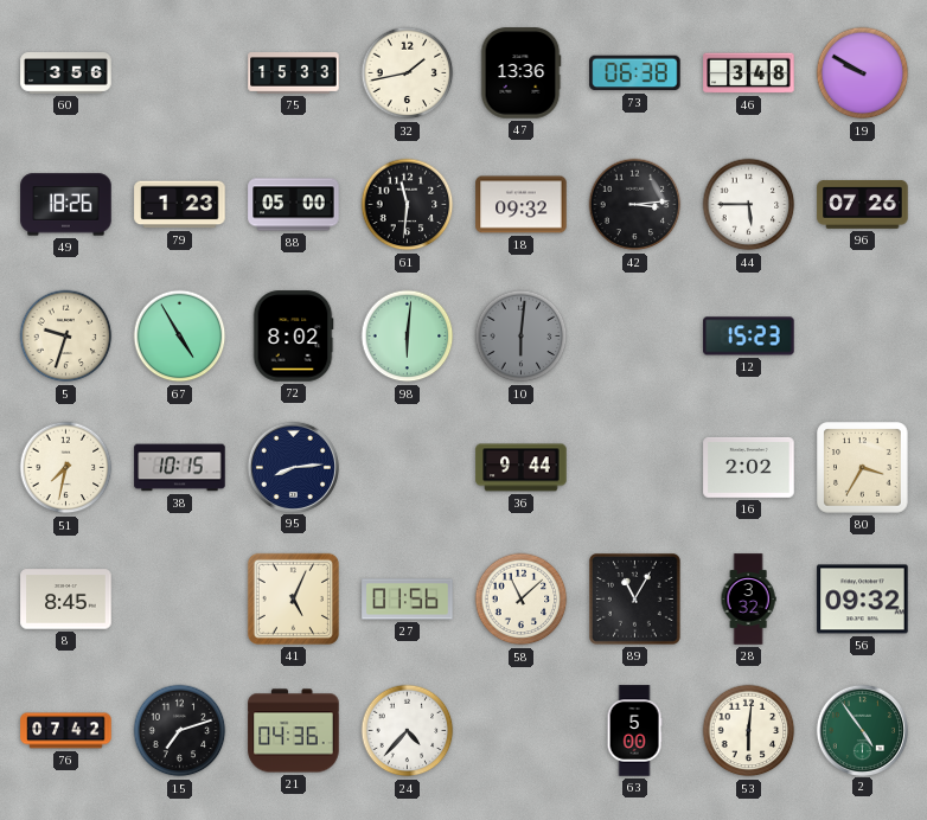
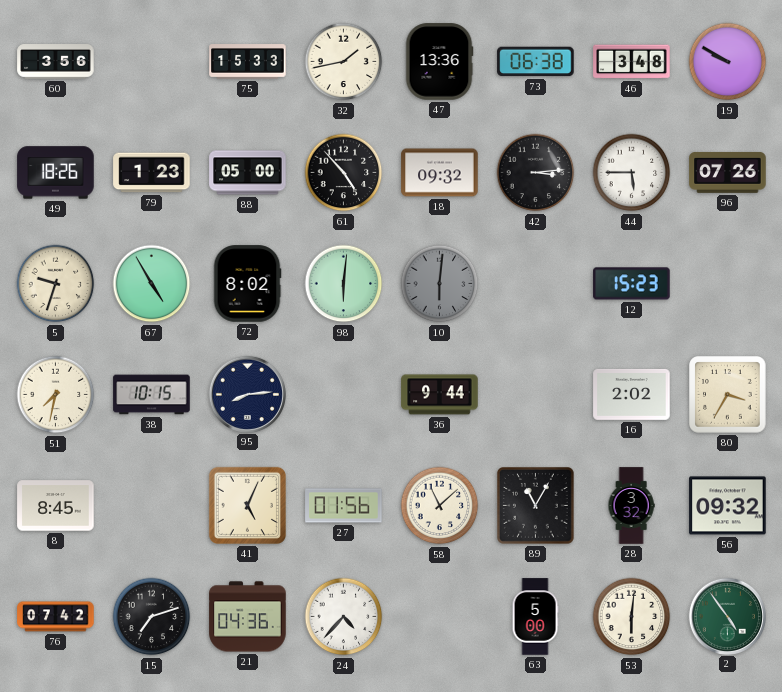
61: 11:31 -> 4:53
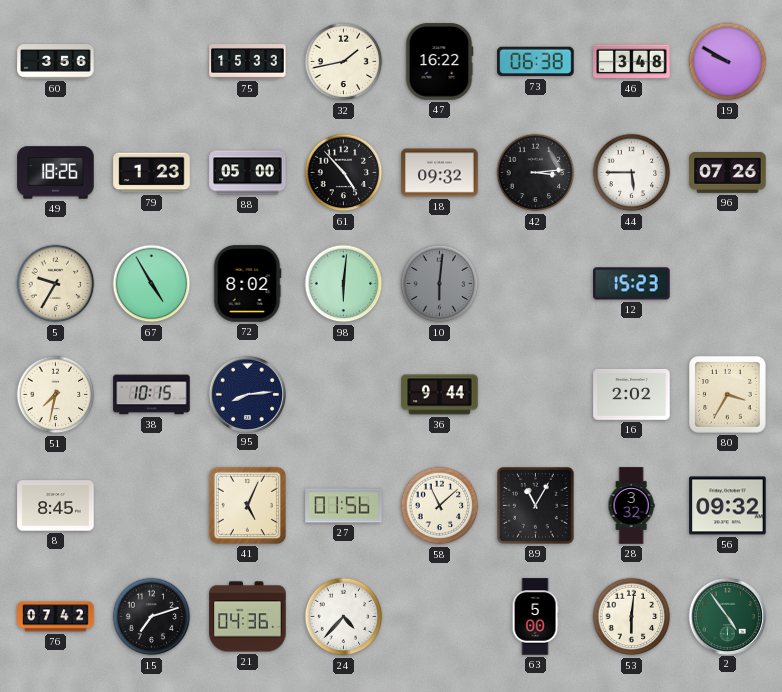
47: 13:36 -> 16:22
5: 9:33 -> 9:35
